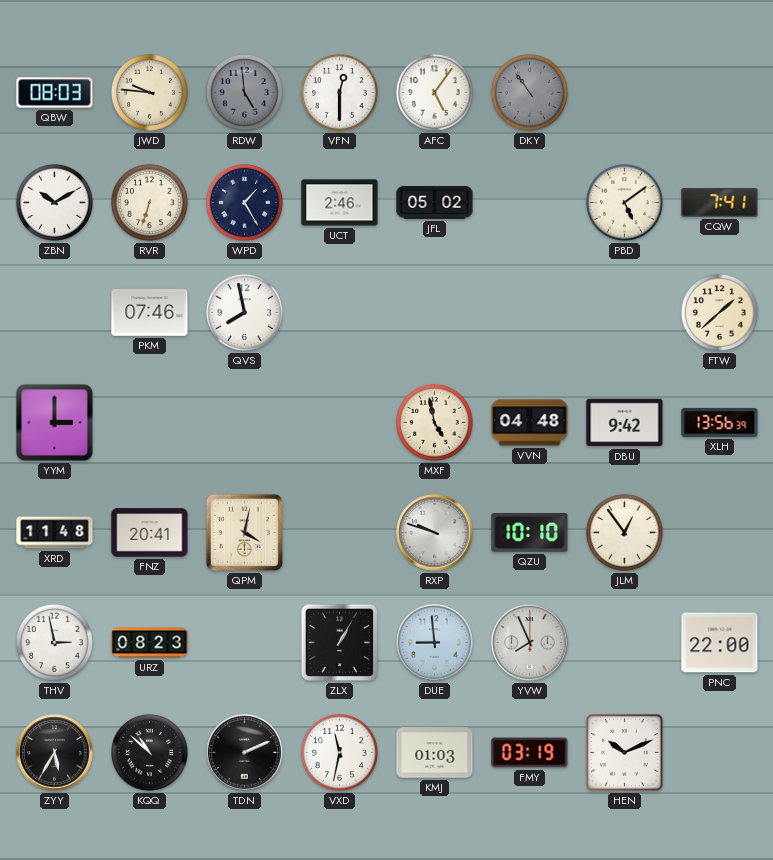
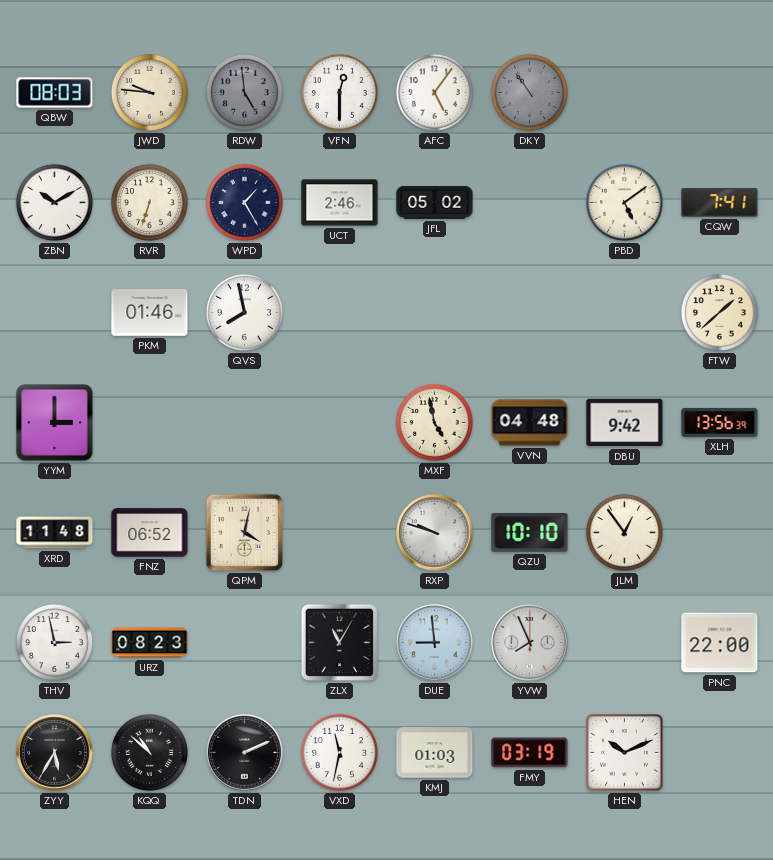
PKM: 07:46 -> 01:46
FNZ: 20:41 -> 06:52
ZLX: 1:05 -> 11:05
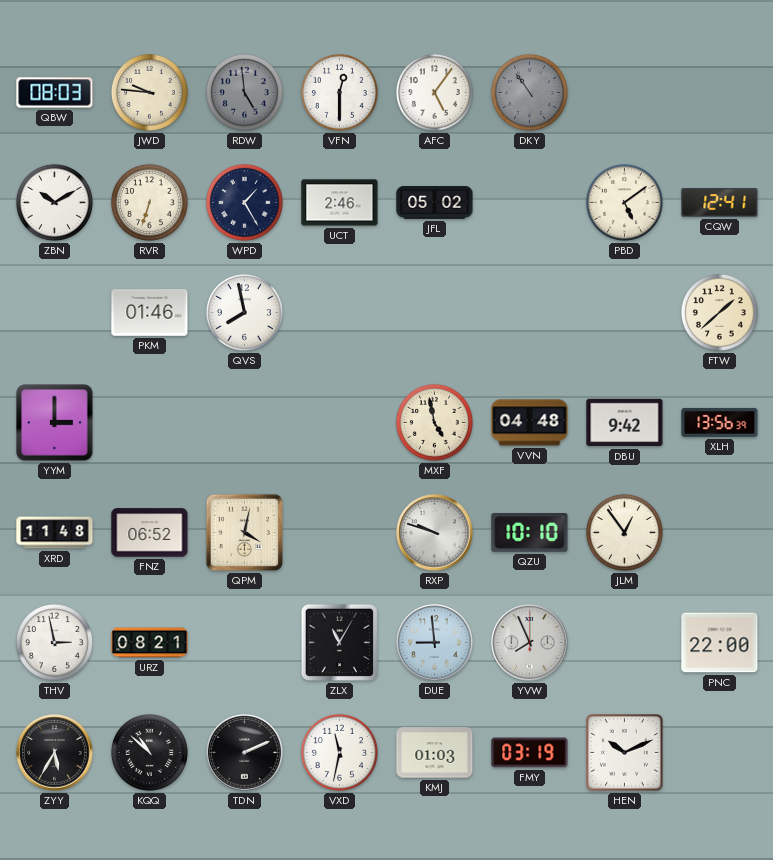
CQW: 7:41 -> 12:41
URZ: 08:23 -> 08:21
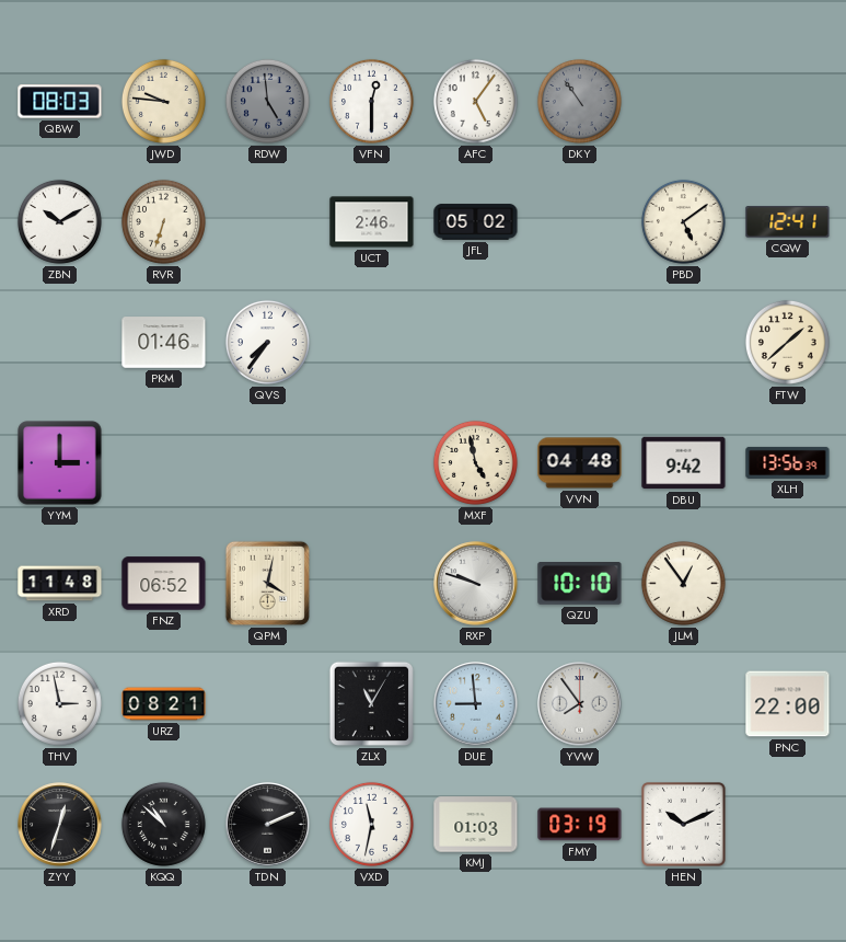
WPD: 1:25 -> none
QVS: 7:58 -> 7:36
YVW: 7:56 -> 7:54
ZYY: 5:35 -> 12:33
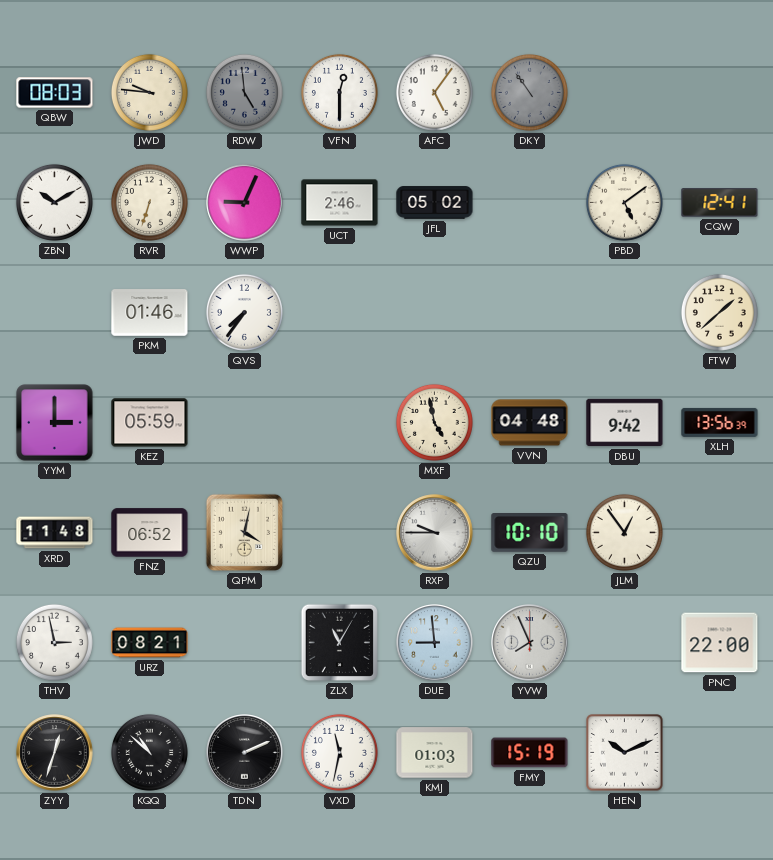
WWP: none -> 9:04
KEZ: none -> 05:59
RXP: 9:48 -> 9:45
YVW: 7:54 -> 7:56
FMY: 03:19 -> 15:19
